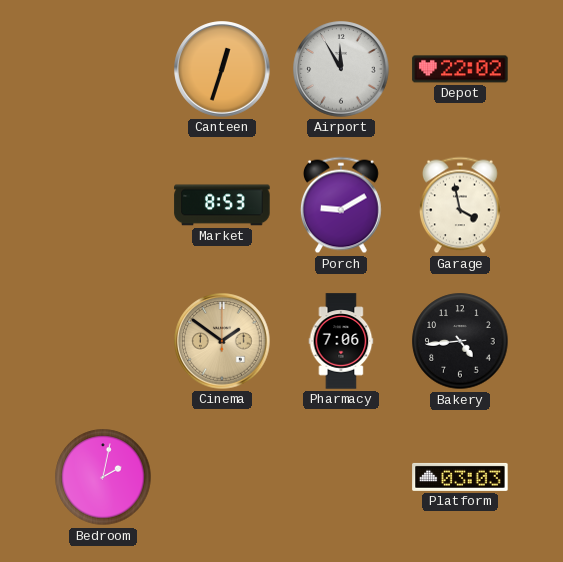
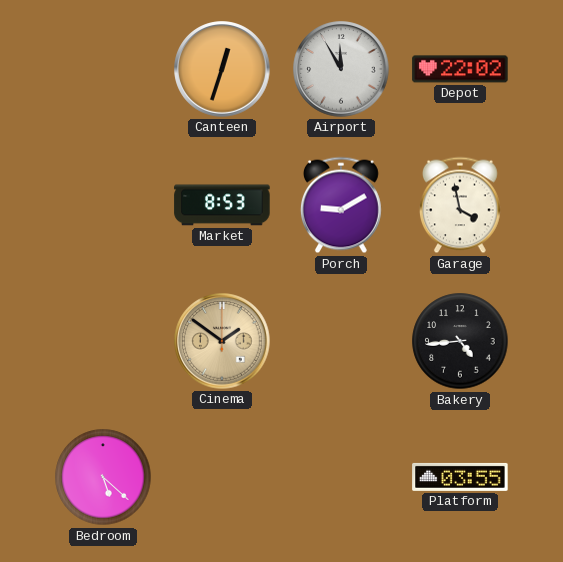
Pharmacy: 7:06 -> none
Bedroom: 2:02 -> 5:22
Platform: 03:03 -> 03:55
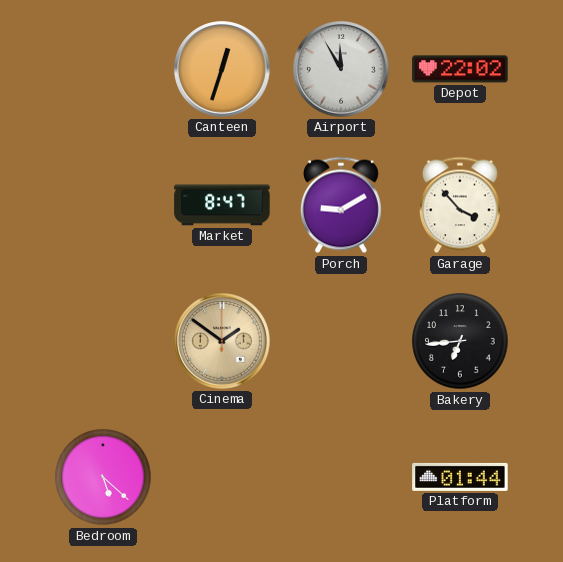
Market: 8:53 -> 8:47
Garage: 3:58 -> 3:53
Bakery: 4:44 -> 6:44
Platform: 03:55 -> 01:44
